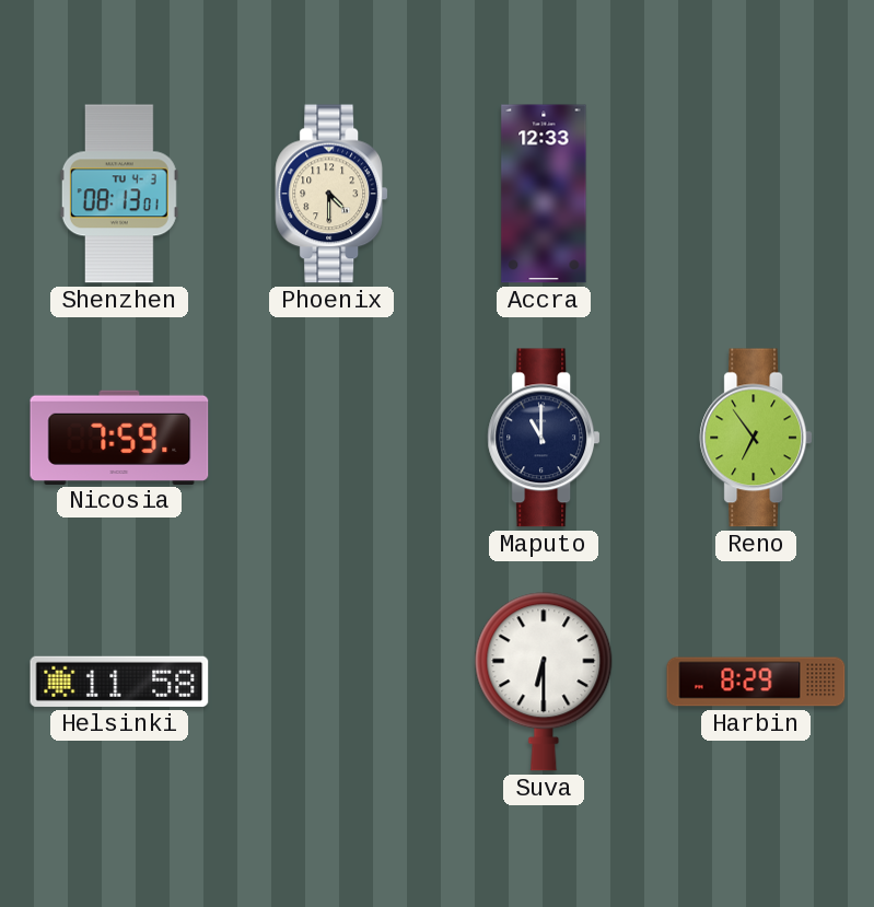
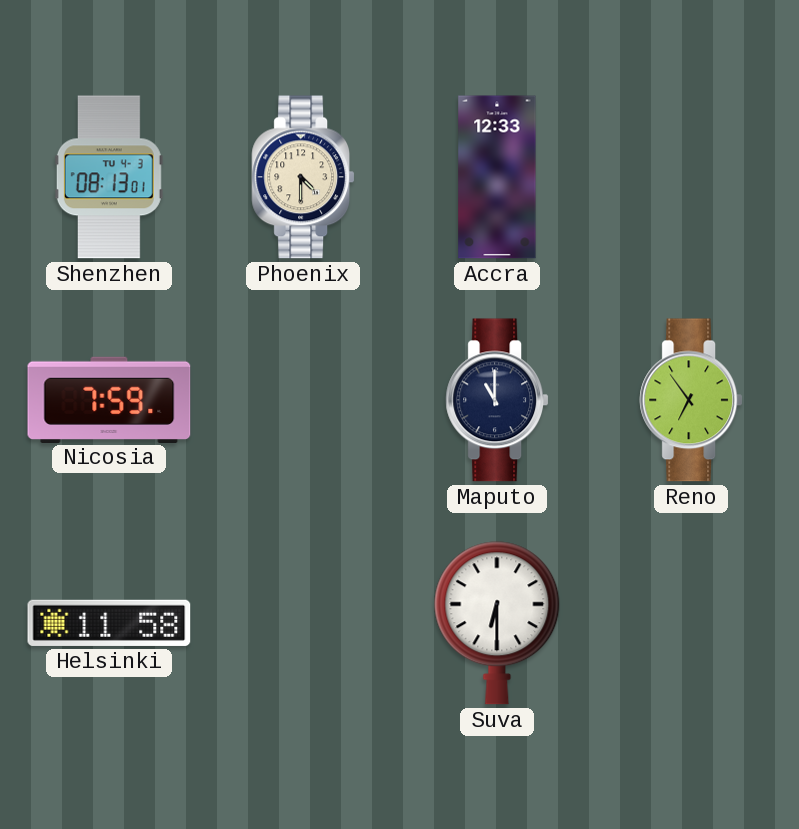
Harbin: 8:29 -> none
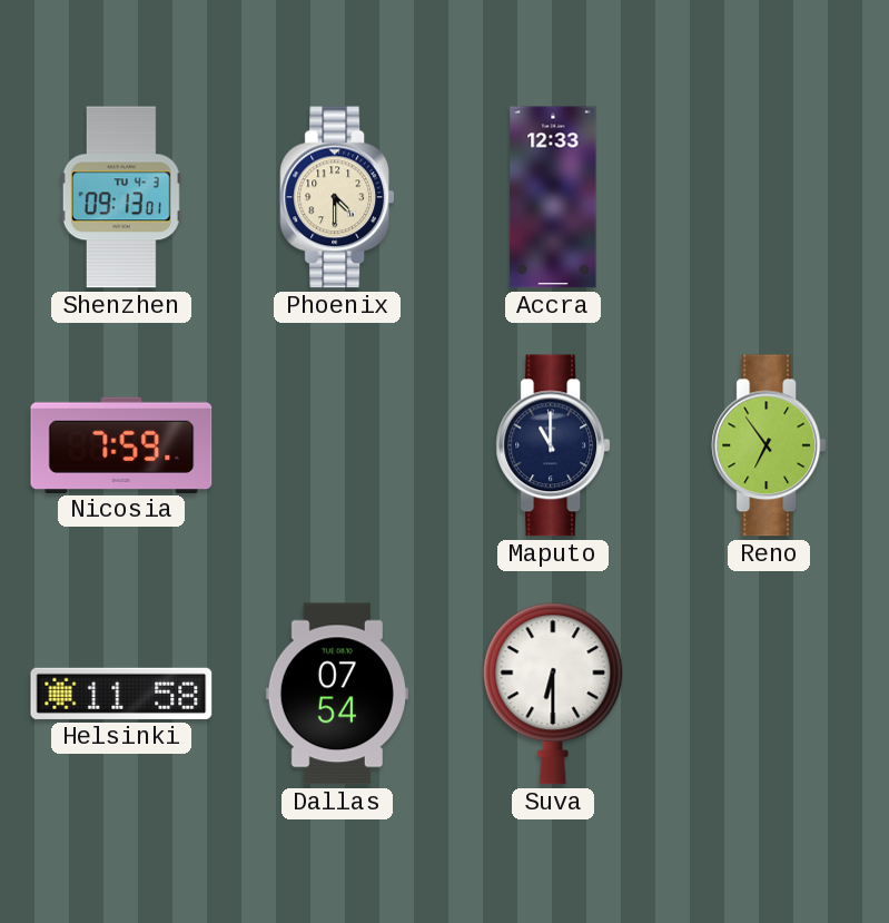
Shenzhen: 08:13 -> 09:13
Dallas: none -> 07:54
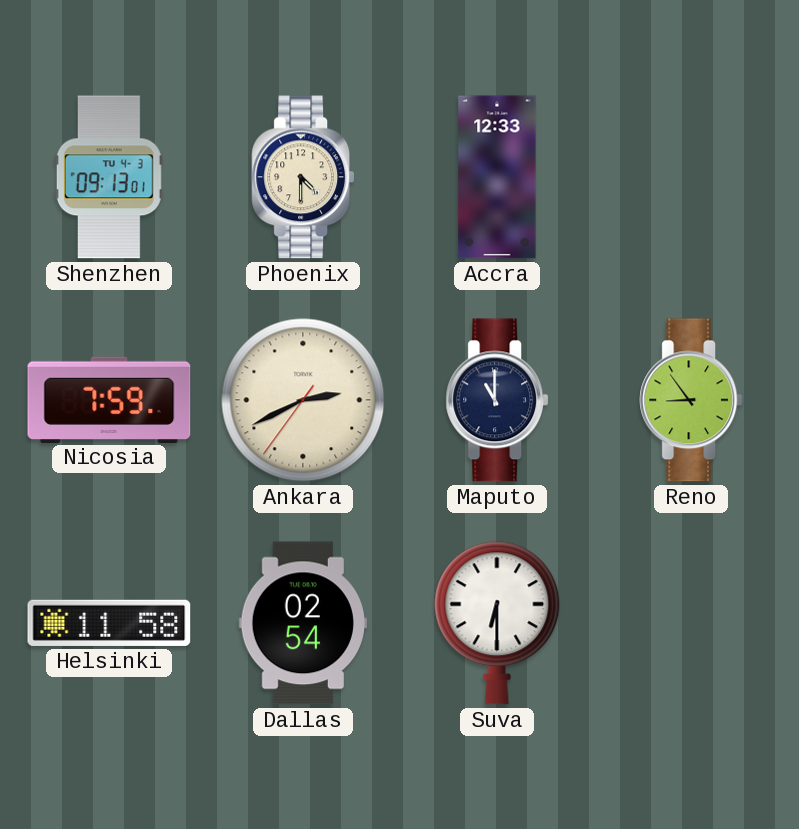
Ankara: none -> 2:40
Reno: 6:54 -> 8:54
Dallas: 07:54 -> 02:54
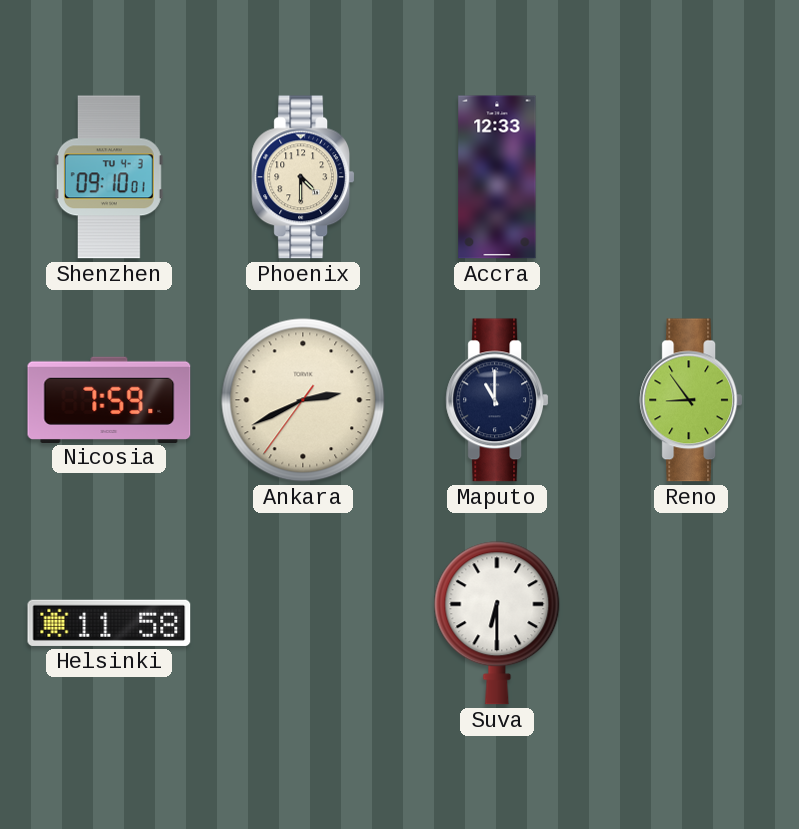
Shenzhen: 09:13 -> 09:10
Dallas: 02:54 -> none
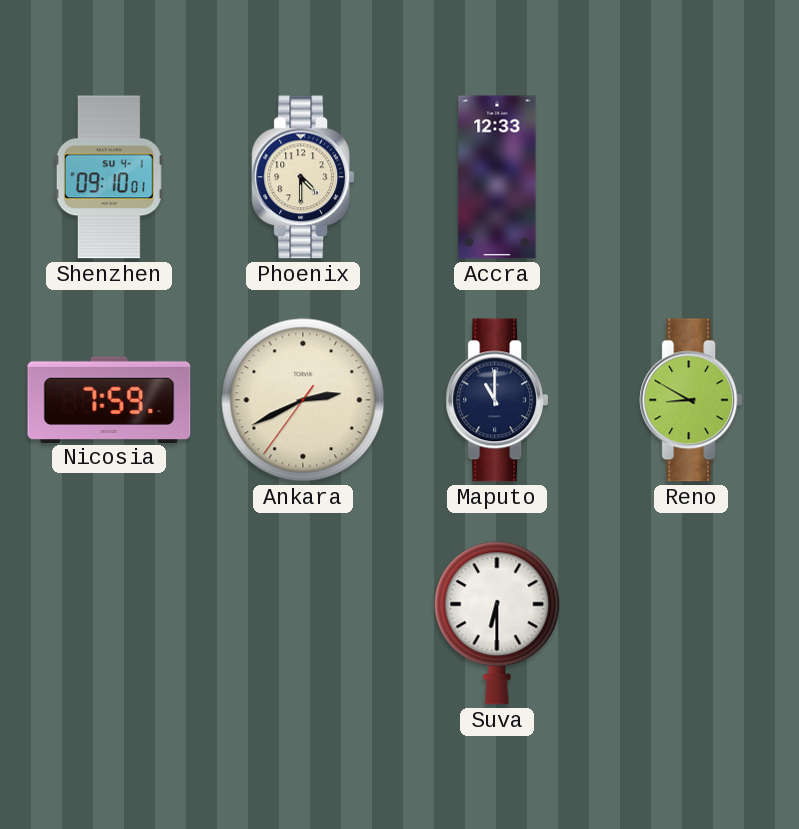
Shenzhen date: TU 4-3 -> SU 4-1
Reno: 8:54 -> 8:50
Helsinki: 11:58 -> none
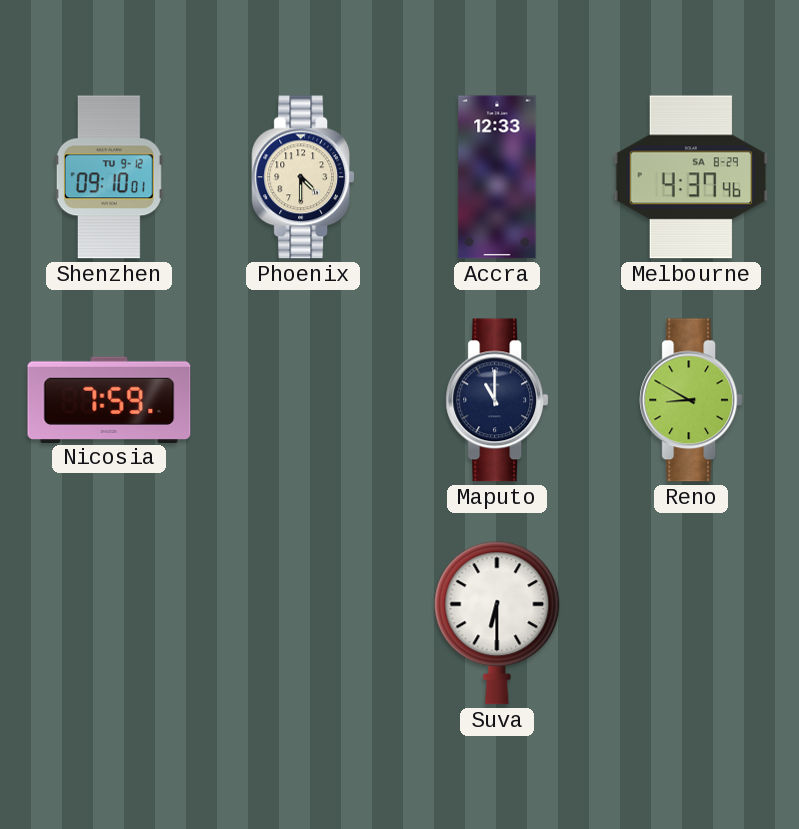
Shenzhen date: SU 4-1 -> TU 9-12
Melbourne: none -> 4:37
Ankara: 2:40 -> none
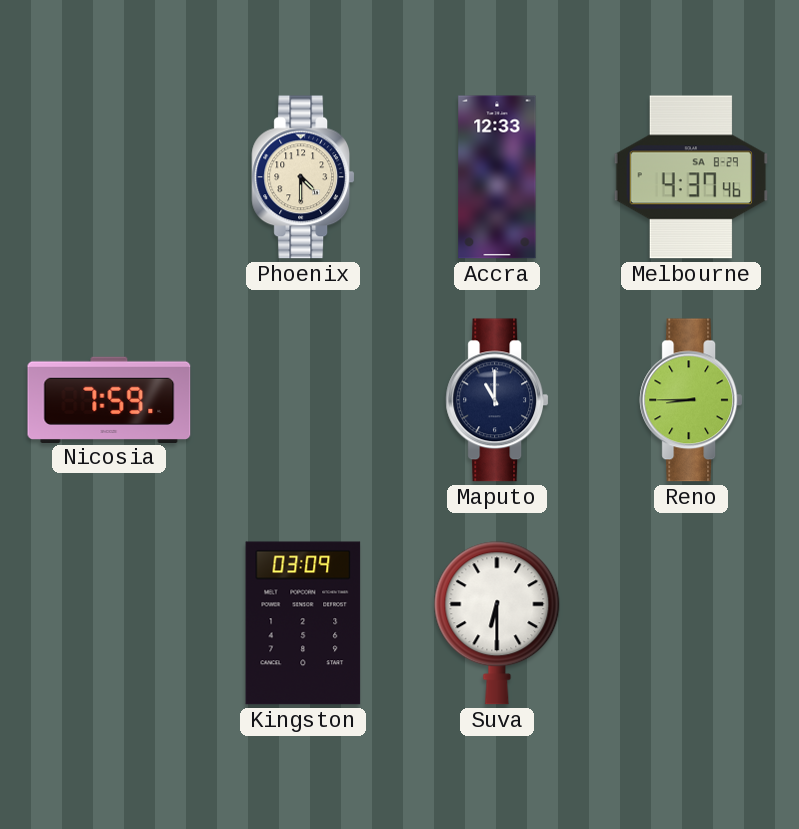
Shenzhen: 09:10 -> none
Reno: 8:50 -> 8:45
Kingston: none -> 03:09
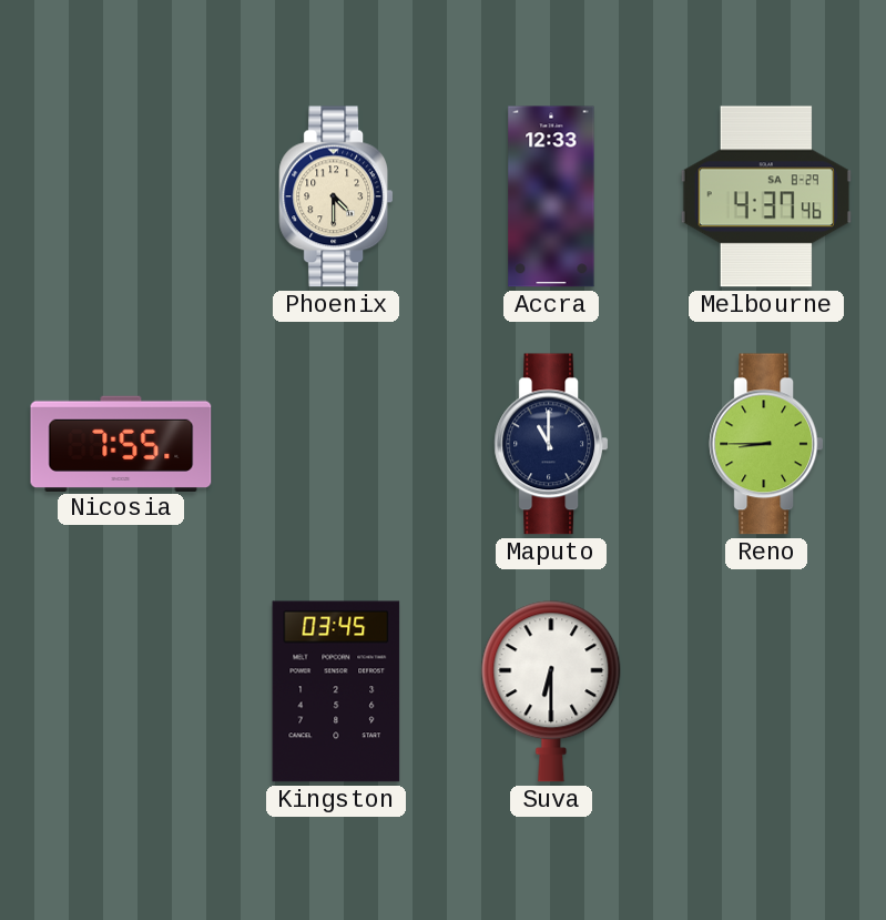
Nicosia: 7:59 -> 7:55
Kingston: 03:09 -> 03:45
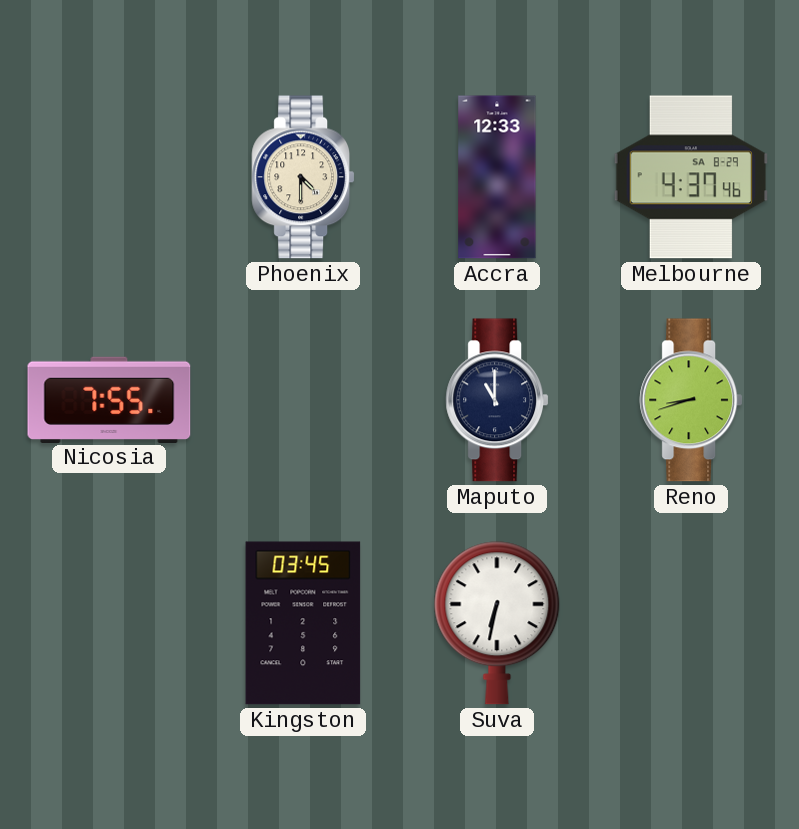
Reno: 8:45 -> 8:42
Suva: 6:30 -> 6:32
